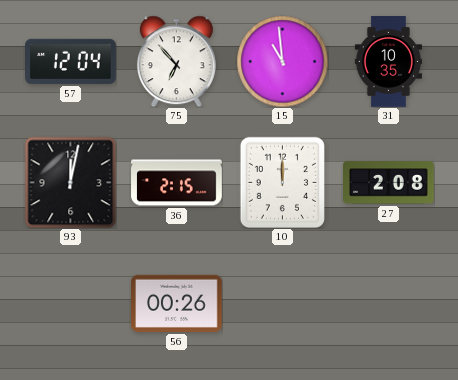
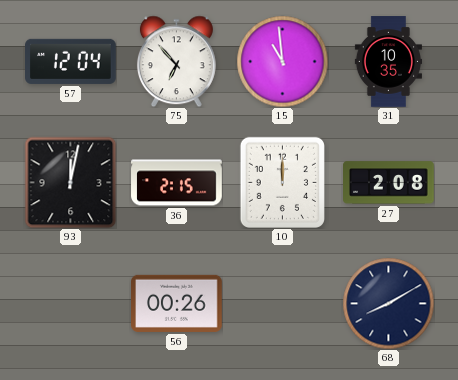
68: none -> 8:10
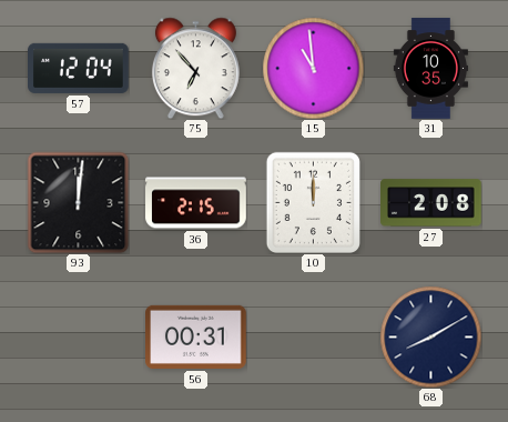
93: 12:02 -> 12:01
56: 00:26 -> 00:31
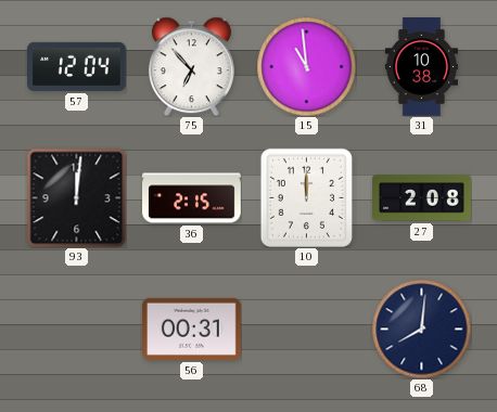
31: 10:35 -> 10:38
68: 8:10 -> 8:01
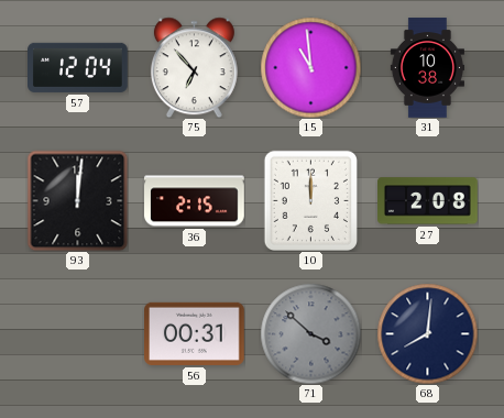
71: none -> 3:52
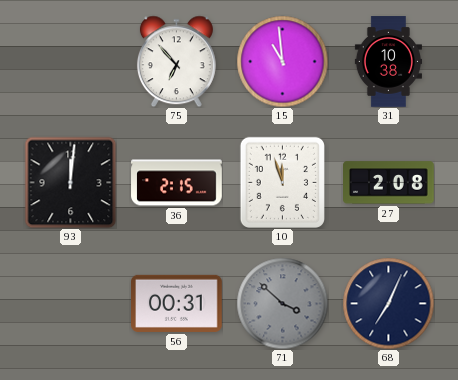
57: 12:04 -> none
10: 12:00 -> 11:57
68: 8:01 -> 7:04
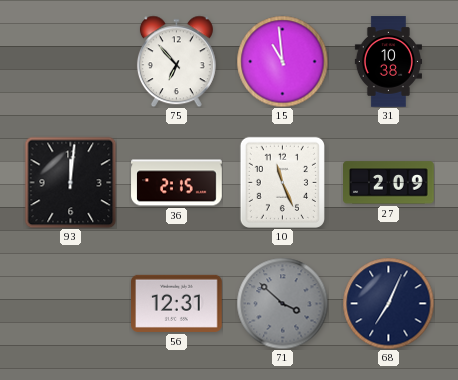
10: 11:57 -> 11:26
27: 2:08 -> 2:09
56: 00:31 -> 12:31
